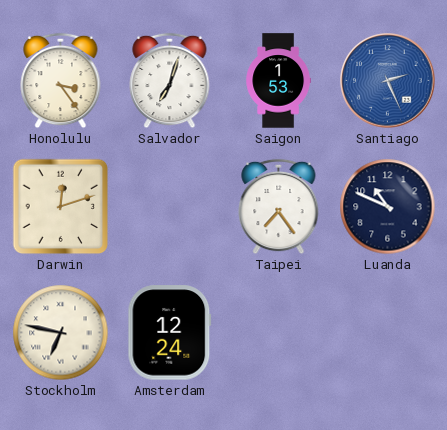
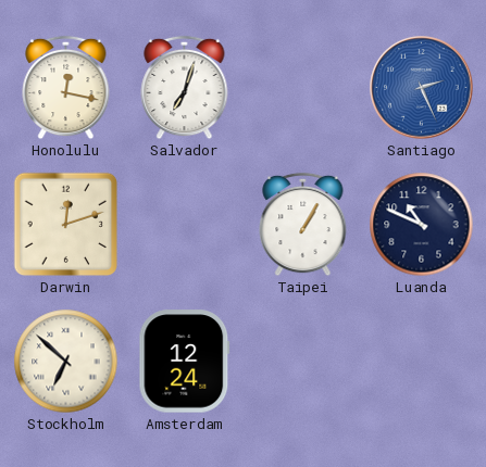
Honolulu: 3:24 -> 12:17
Saigon: 1:53 -> none
Taipei: 7:24 -> 1:05
Stockholm: 6:47 -> 6:52
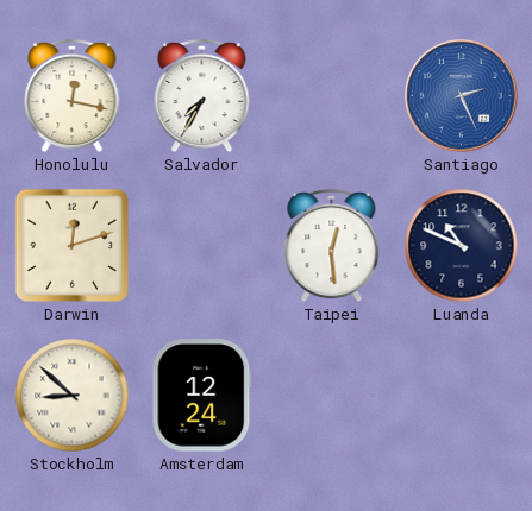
Salvador: 7:03 -> 7:35
Taipei: 1:05 -> 12:29
Stockholm: 6:52 -> 8:52
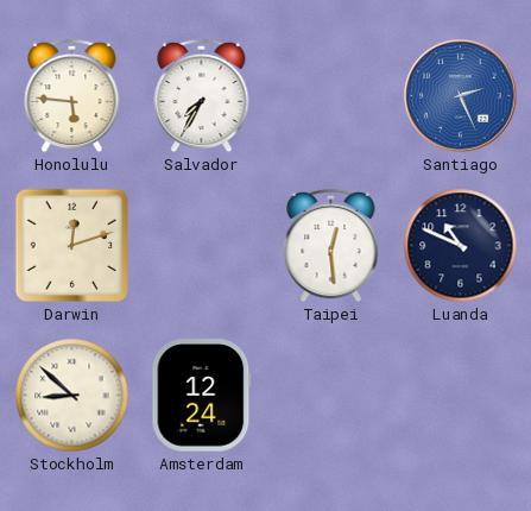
Honolulu: 12:17 -> 5:46
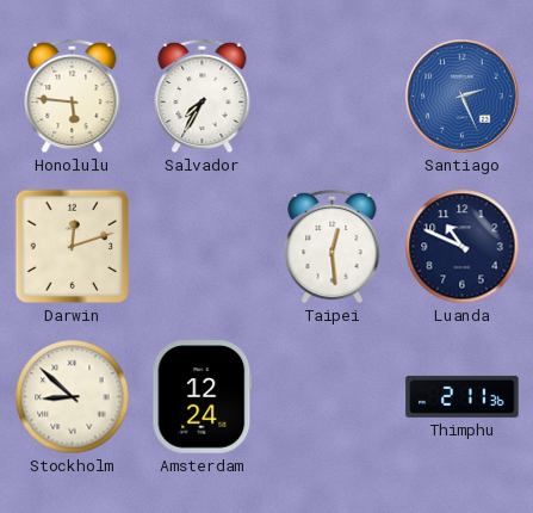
Thimphu: none -> 2:11
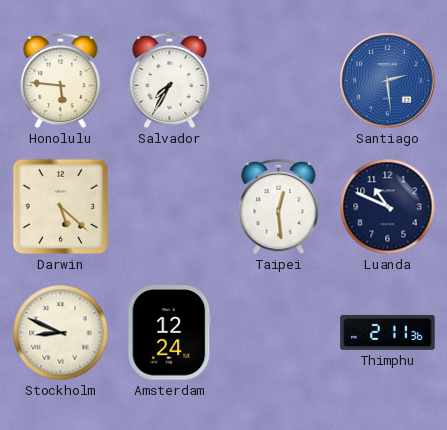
Santiago: 2:26 -> 2:29
Darwin: 12:12 -> 5:22
Stockholm: 8:52 -> 8:49
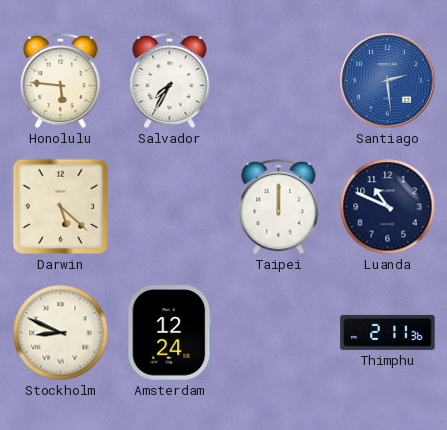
Taipei: 12:29 -> 12:00
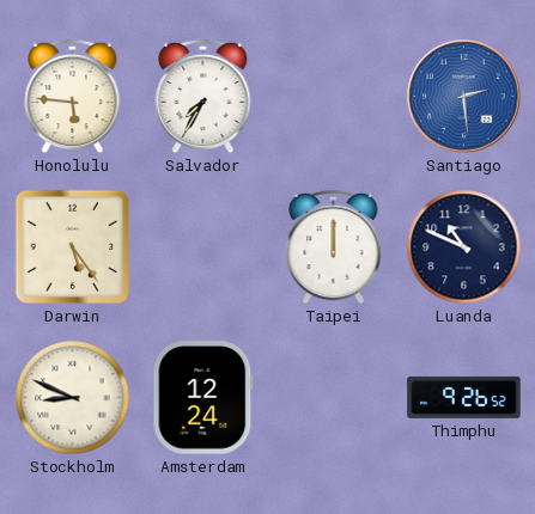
Darwin: 5:22 -> 5:24
Thimphu: 2:11 -> 9:26
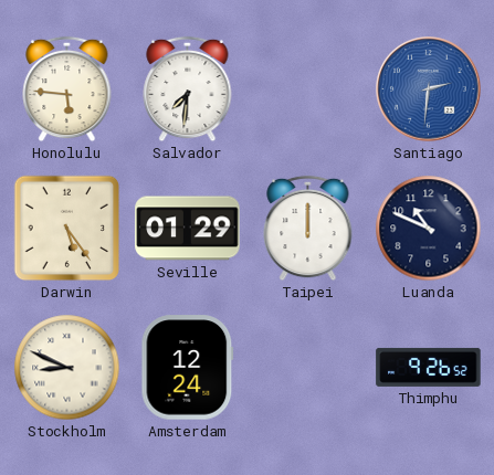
Salvador: 7:35 -> 7:31
Santiago: 2:29 -> 2:31
Seville: none -> 01:29
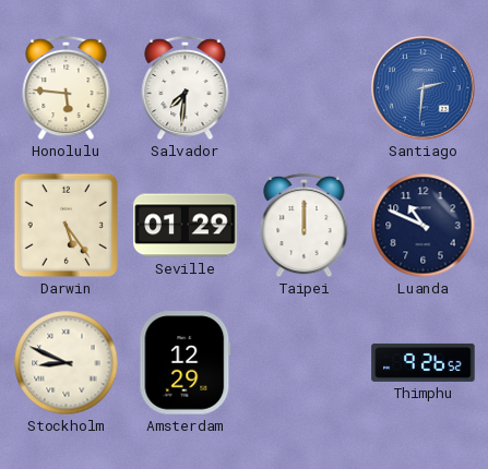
Amsterdam: 12:24 -> 12:29
